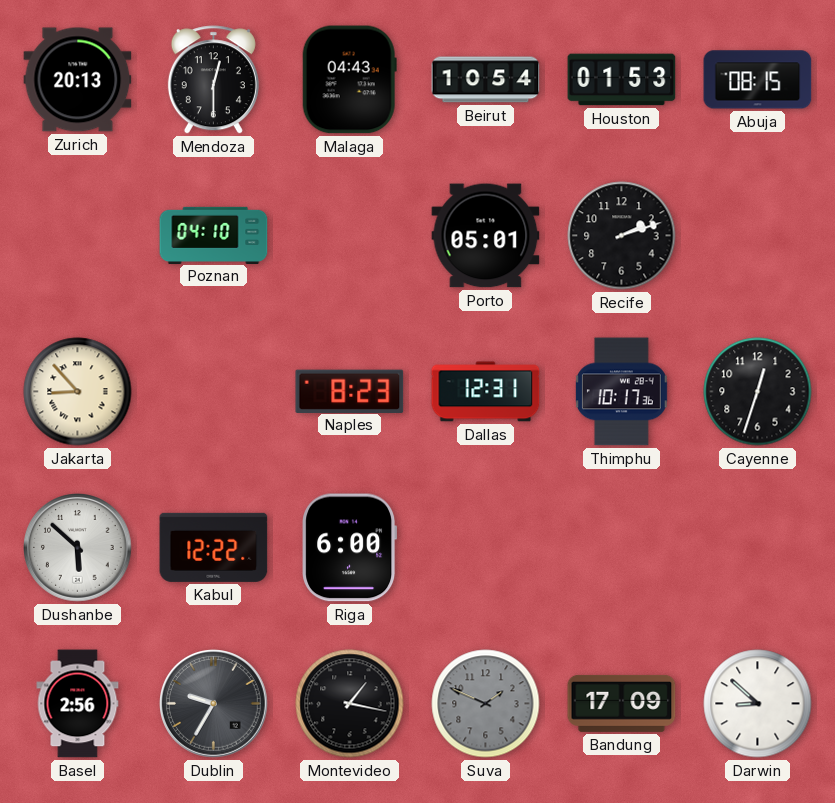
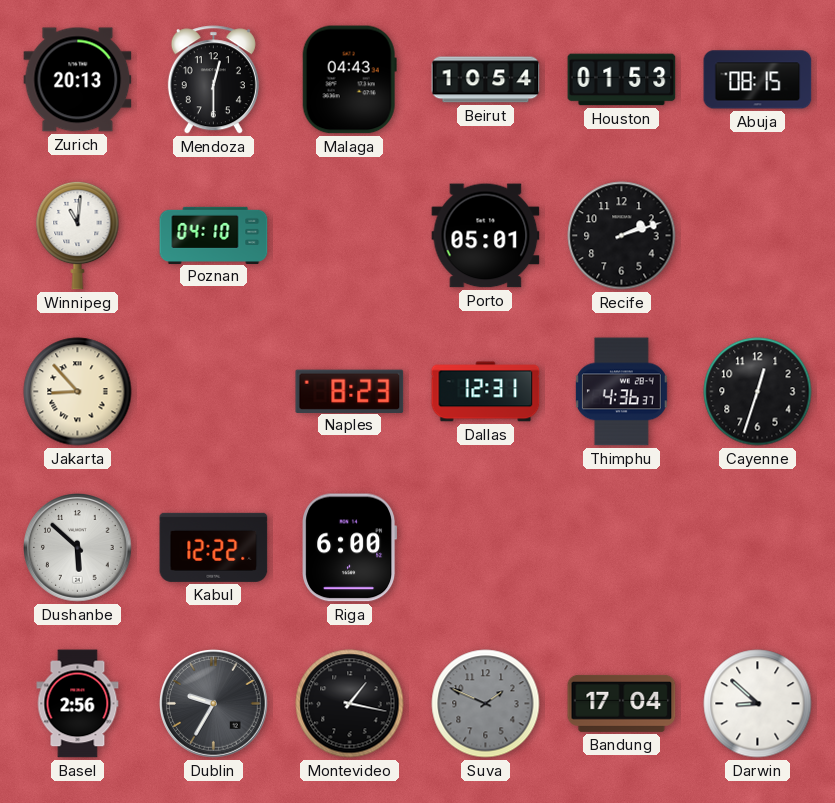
Winnipeg: none -> 11:01
Thimphu: 10:17 -> 4:36
Bandung: 17:09 -> 17:04
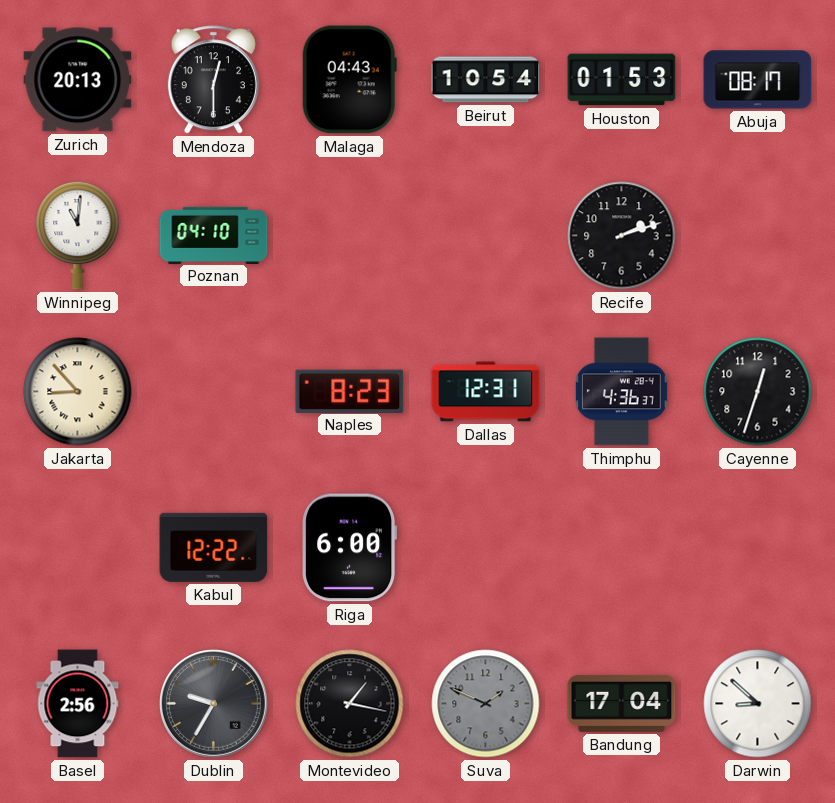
Abuja: 08:15 -> 08:17
Porto: 05:01 -> none
Dushanbe: 5:52 -> none
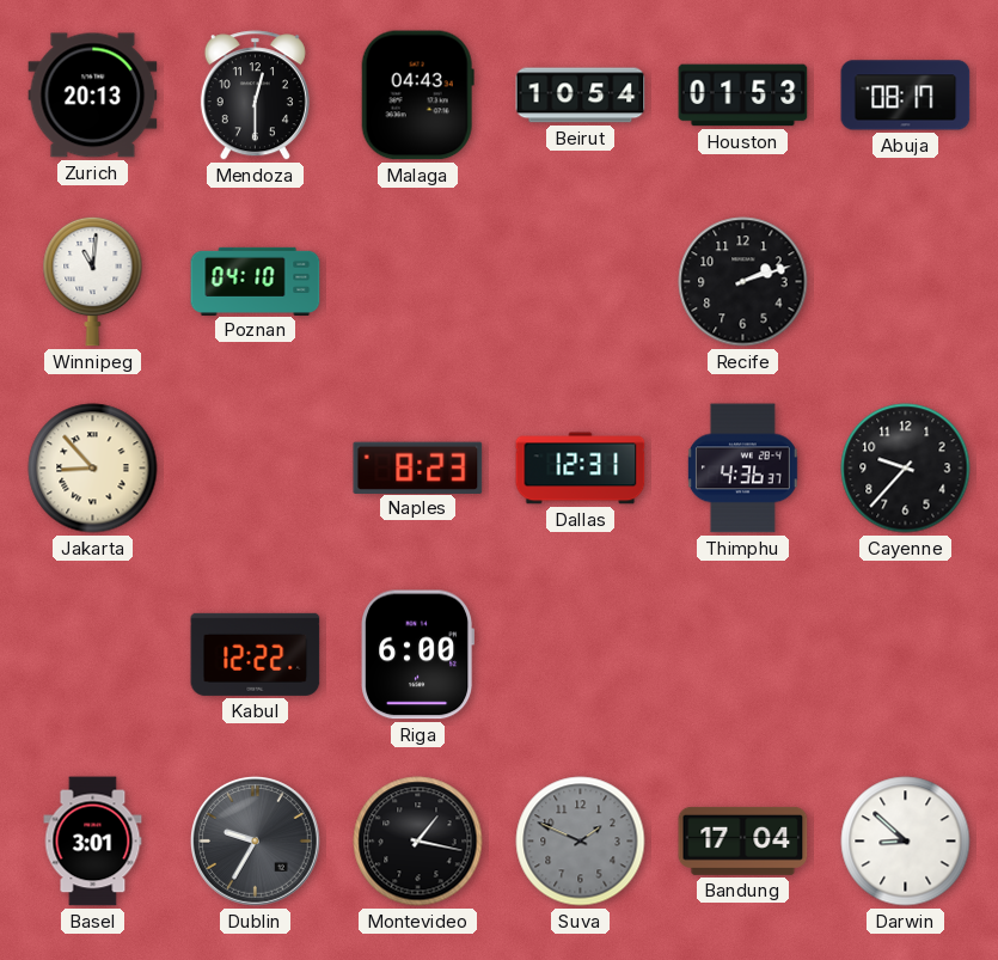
Cayenne: 12:33 -> 9:37
Basel: 2:56 -> 3:01
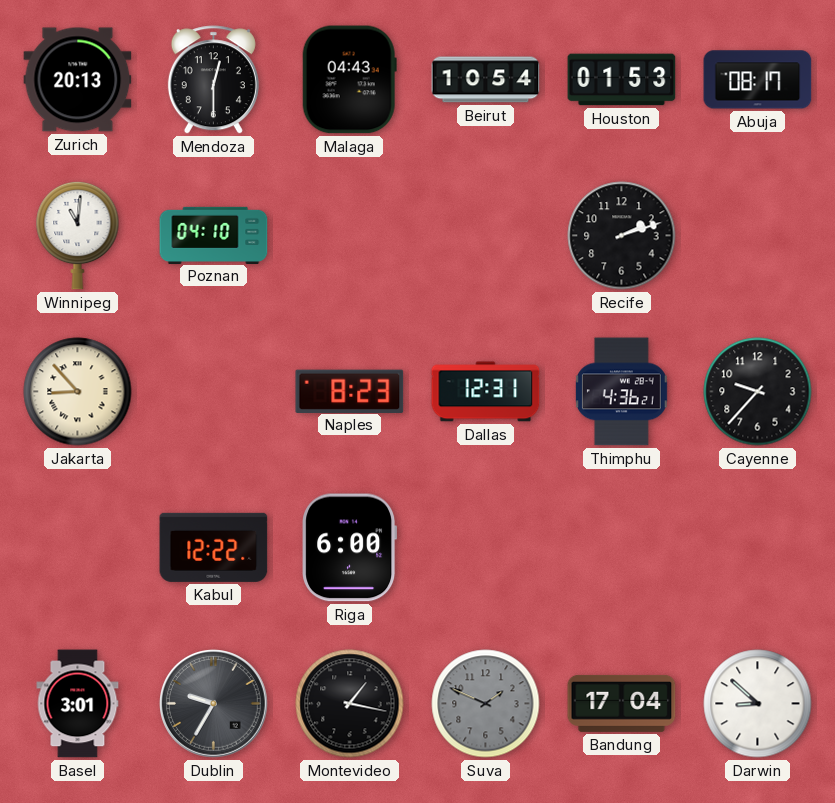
Thimphu: 4:36:37 -> 4:36:21
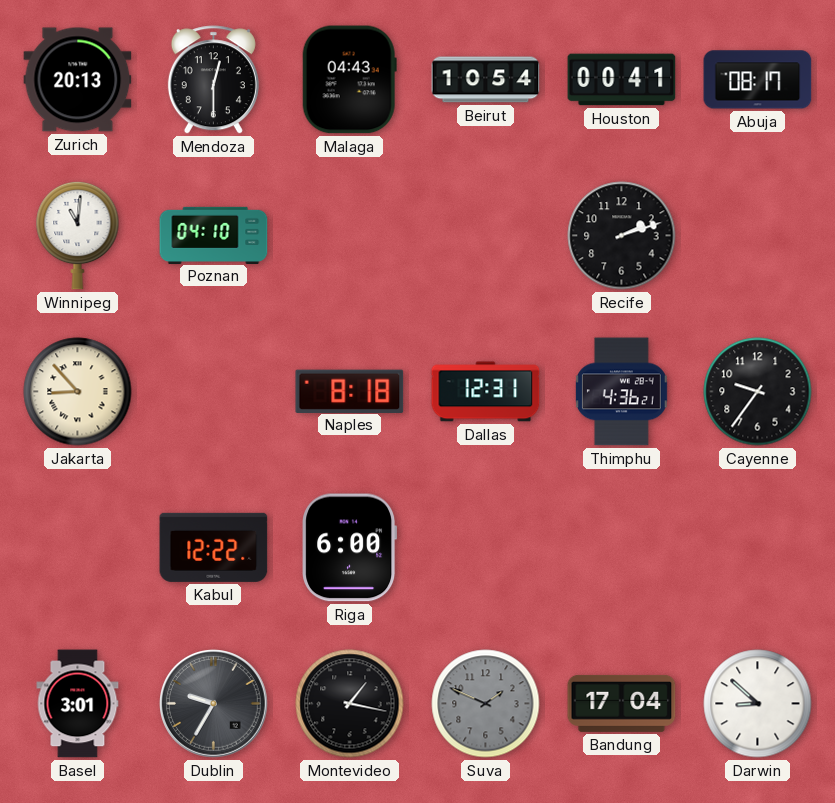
Houston: 01:53 -> 00:41
Naples: 8:23 -> 8:18
Cayenne: 9:37 -> 9:36
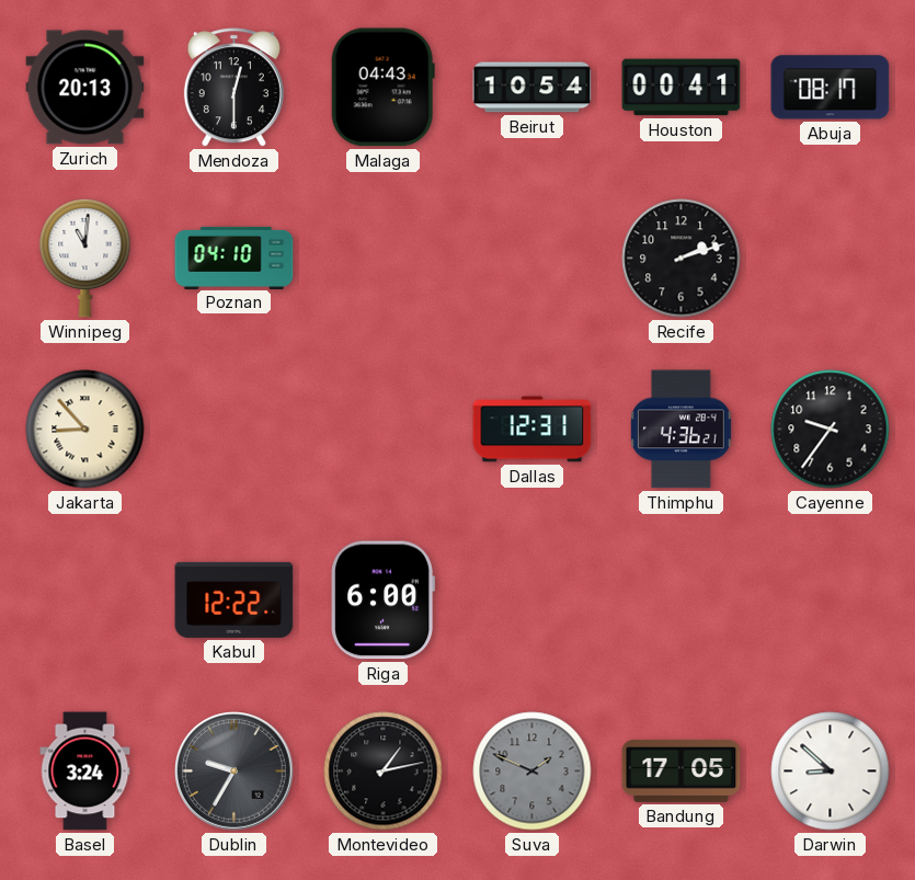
Naples: 8:18 -> none
Basel: 3:01 -> 3:24
Montevideo: 1:17 -> 1:13
Bandung: 17:04 -> 17:05
